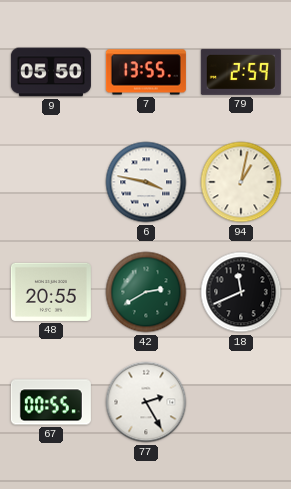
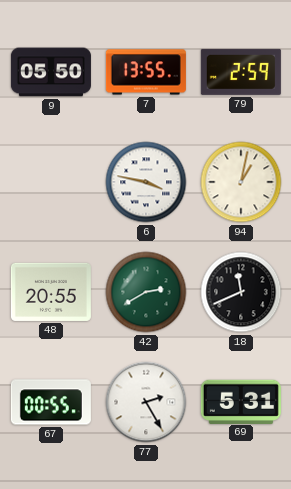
69: none -> 5:31
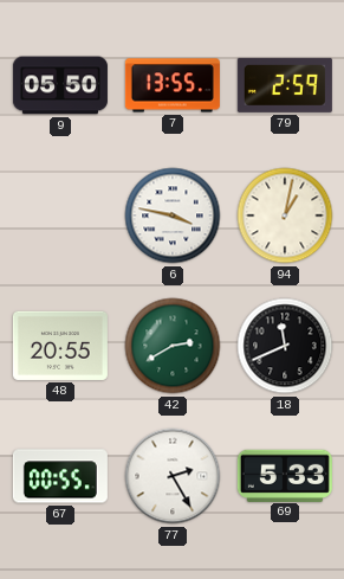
69: 5:31 -> 5:33
